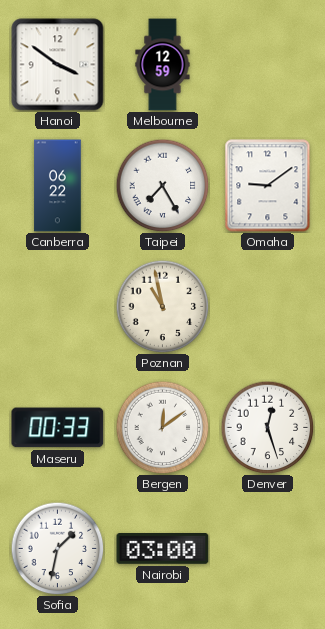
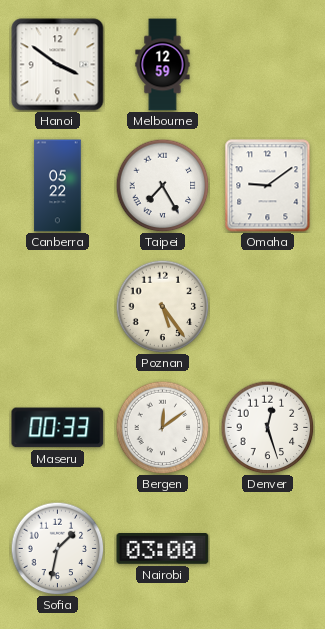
Canberra: 06:22 -> 05:22
Poznan: 10:58 -> 5:24
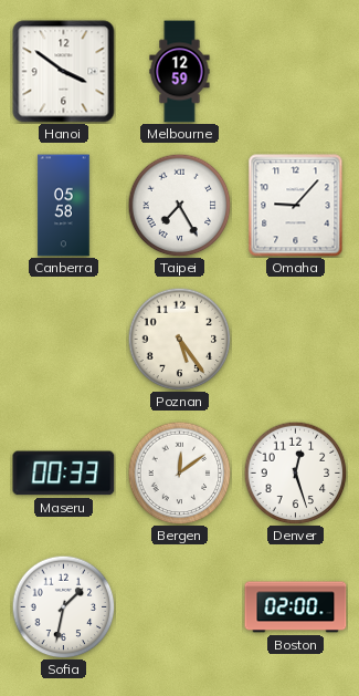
Canberra: 05:22 -> 05:58
Omaha: 9:09 -> 9:07
Nairobi: 03:00 -> none
Boston: none -> 02:00
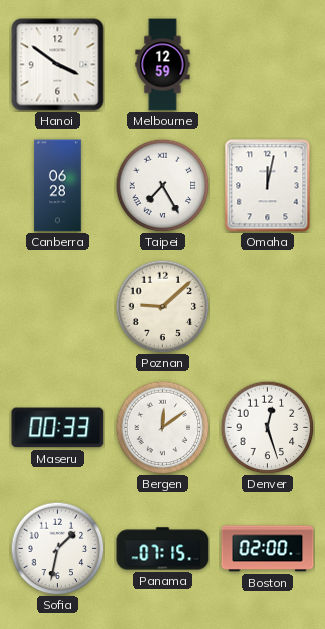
Canberra: 05:58 -> 06:28
Omaha: 9:07 -> 12:02
Poznan: 5:24 -> 9:08
Panama: none -> 07:15
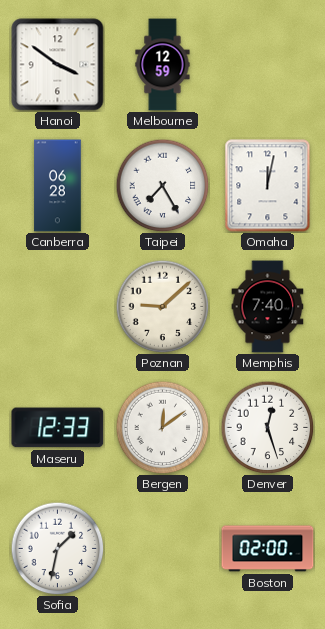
Memphis: none -> 7:40
Maseru: 00:33 -> 12:33
Panama: 07:15 -> none
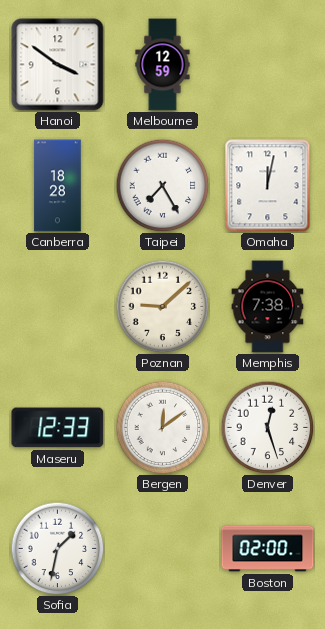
Canberra: 06:28 -> 18:28
Memphis: 7:40 -> 7:38
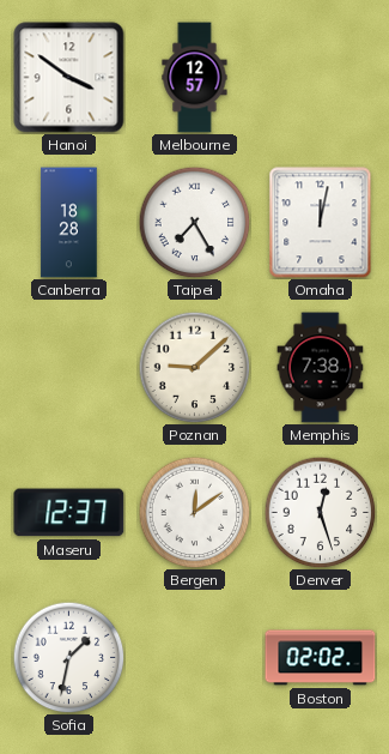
Melbourne: 12:59 -> 12:57
Maseru: 12:33 -> 12:37
Boston: 02:00 -> 02:02
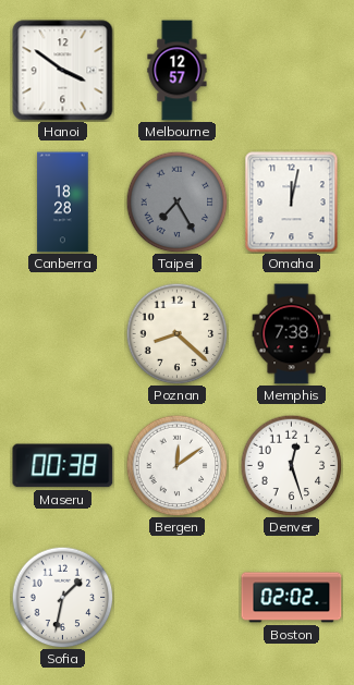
Taipei dial: white -> grey
Poznan: 9:08 -> 8:22
Maseru: 12:37 -> 00:38
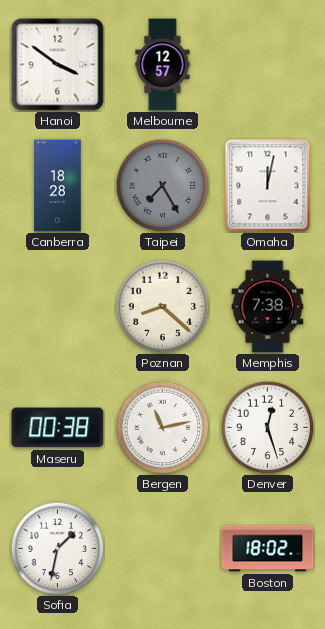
Bergen: 12:09 -> 11:13
Boston: 02:02 -> 18:02
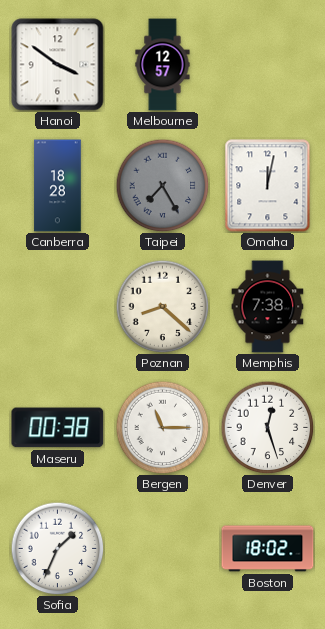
Bergen: 11:13 -> 11:15
Sofia: 1:32 -> 1:34
